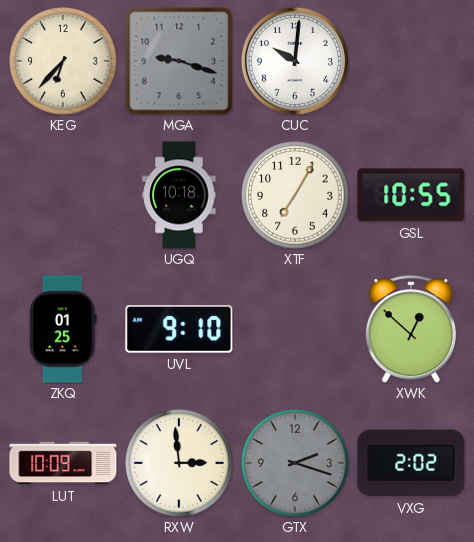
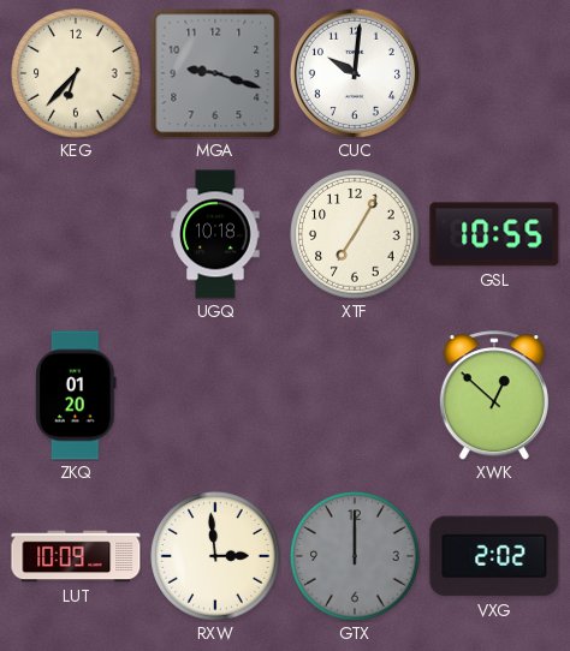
ZKQ: 01:25 -> 01:20
UVL: 9:10 -> none
GTX: 2:18 -> 12:00
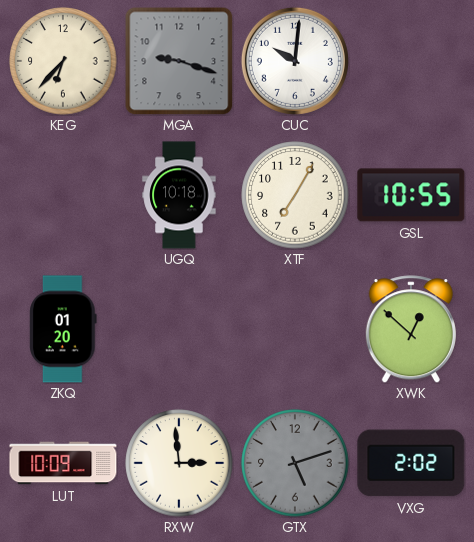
GTX: 12:00 -> 5:12
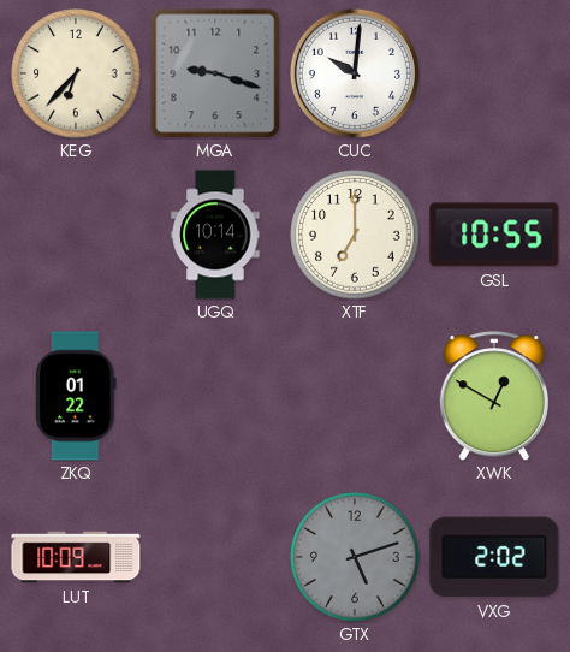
UGQ: 10:18 -> 10:14
XTF: 7:05 -> 7:00
ZKQ: 01:20 -> 01:22
XWK: 12:52 -> 12:50
RXW: 2:59 -> none
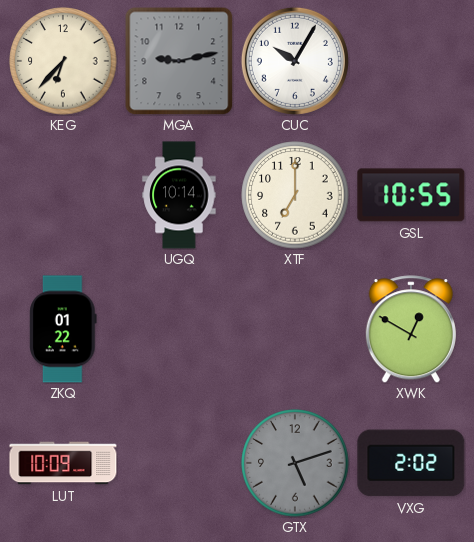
MGA: 9:18 -> 9:13
CUC: 10:01 -> 10:05
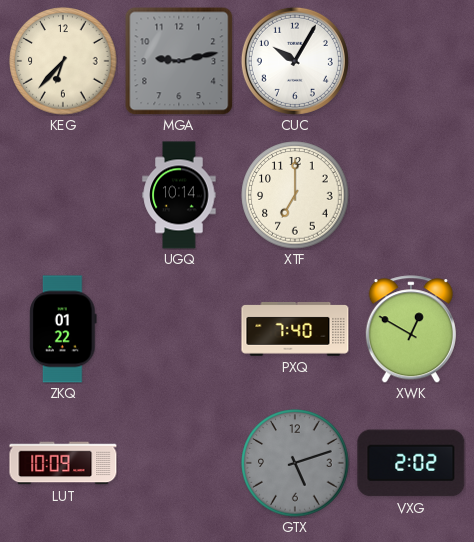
GSL: 10:55 -> none
PXQ: none -> 7:40
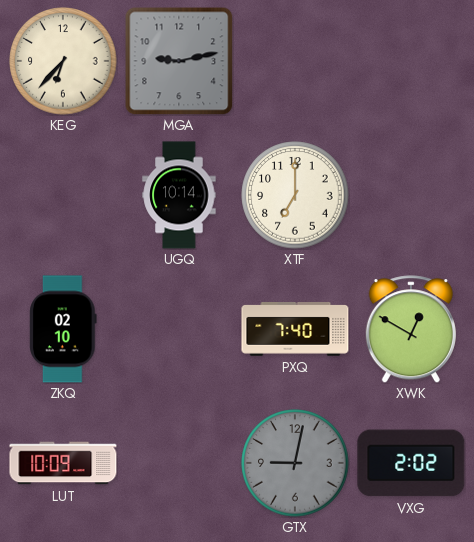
CUC: 10:05 -> none
ZKQ: 01:22 -> 02:10
GTX: 5:12 -> 9:02
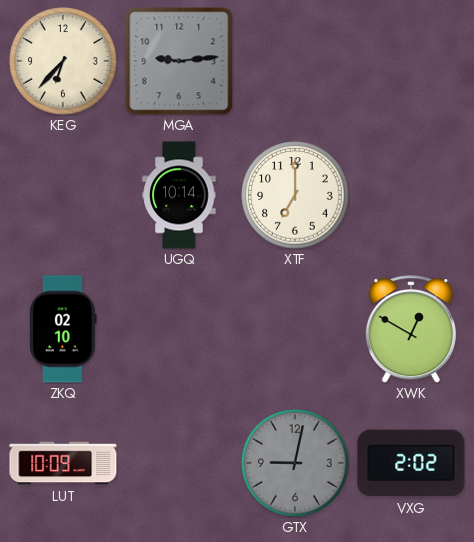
MGA: 9:13 -> 9:14
PXQ: 7:40 -> none
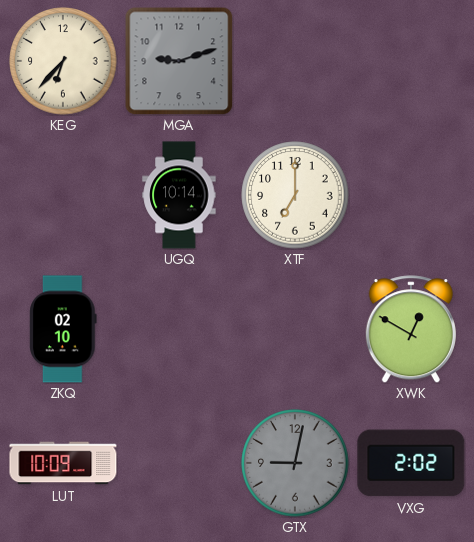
MGA: 9:14 -> 9:12
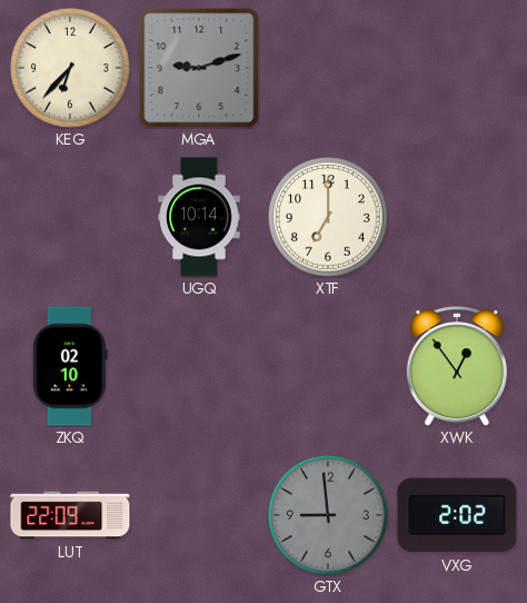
XWK: 12:50 -> 12:54
LUT: 10:09 -> 22:09
GTX: 9:02 -> 8:59
